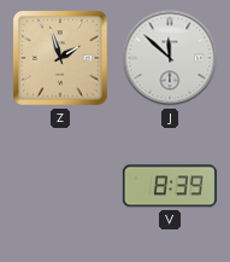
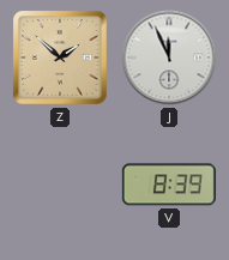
Z: 1:57 -> 1:52
J: 11:52 -> 11:56
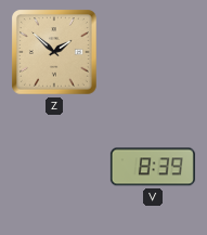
J: 11:56 -> none
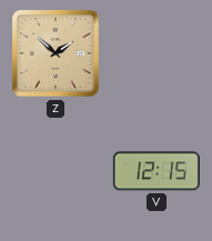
V: 8:39 -> 12:15
